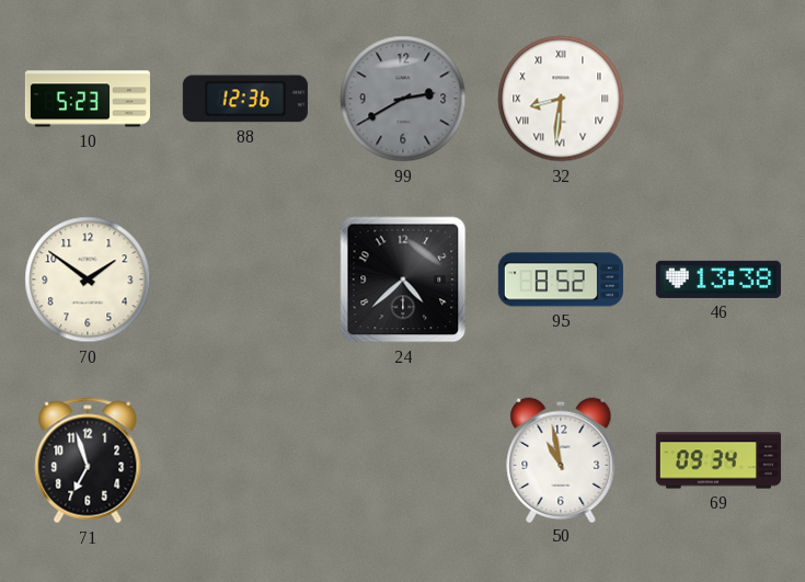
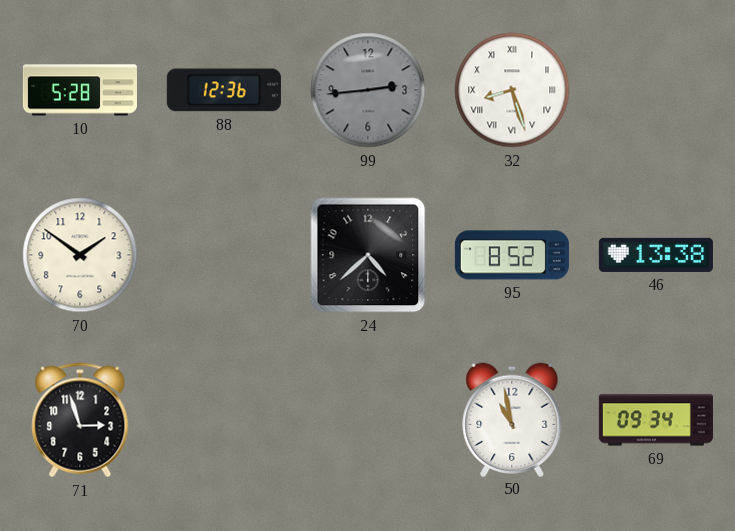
10: 5:23 -> 5:28
99: 2:40 -> 2:44
32: 8:31 -> 8:27
71: 6:57 -> 2:57
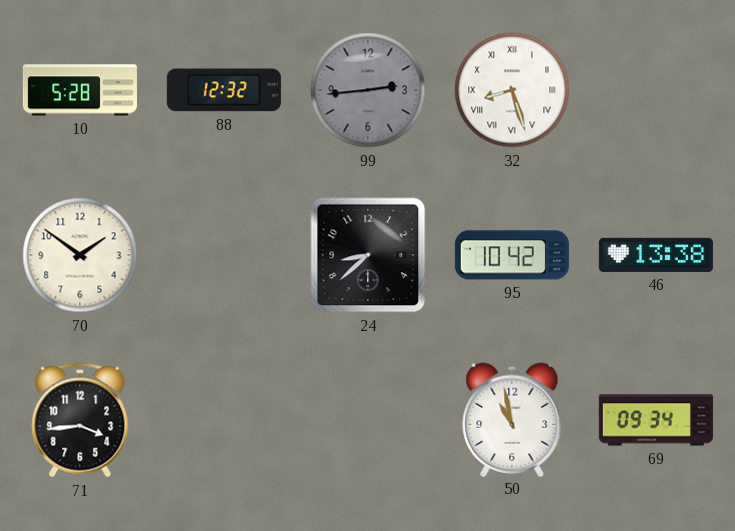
88: 12:36 -> 12:32
24: 4:38 -> 8:38
95: 8:52 -> 10:42
71: 2:57 -> 3:44
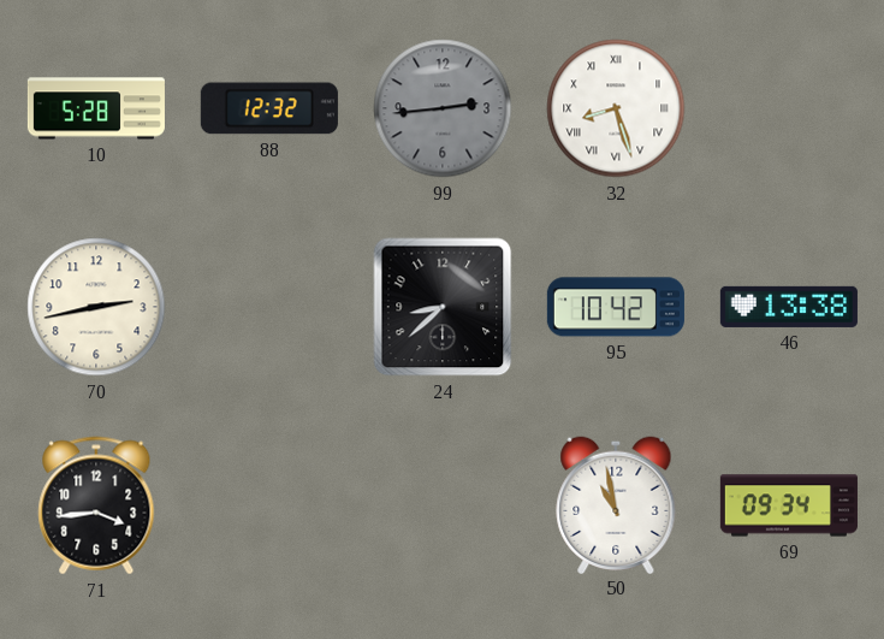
70: 1:51 -> 2:43
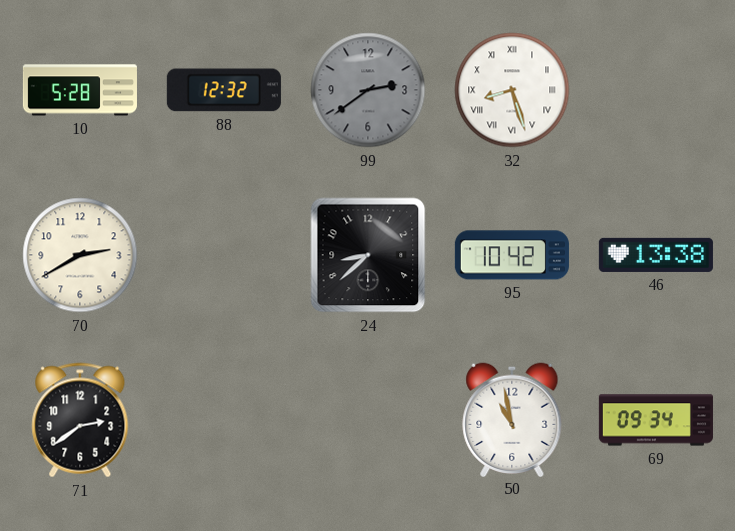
99: 2:44 -> 2:39
70: 2:43 -> 2:40
71: 3:44 -> 2:39
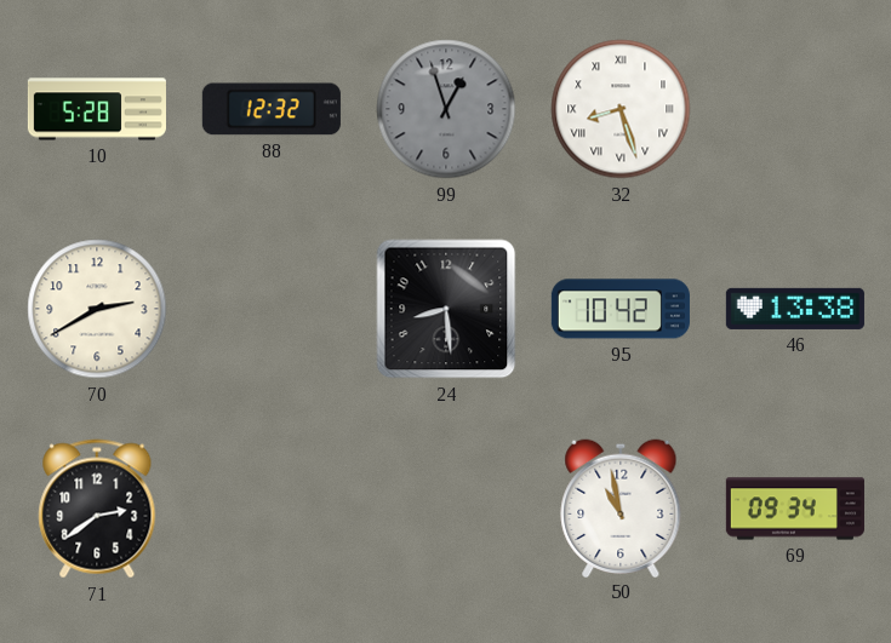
99: 2:39 -> 12:57
24: 8:38 -> 8:29
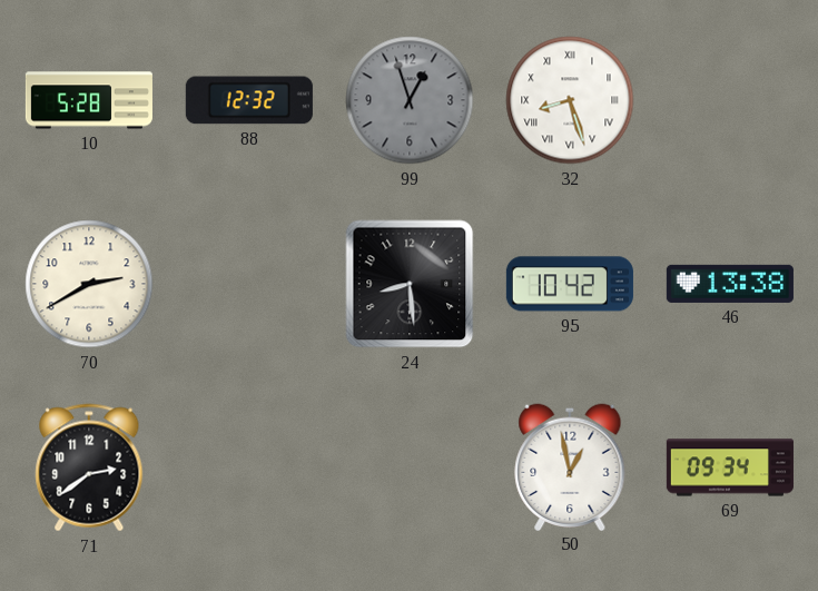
50: 10:58 -> 12:58
